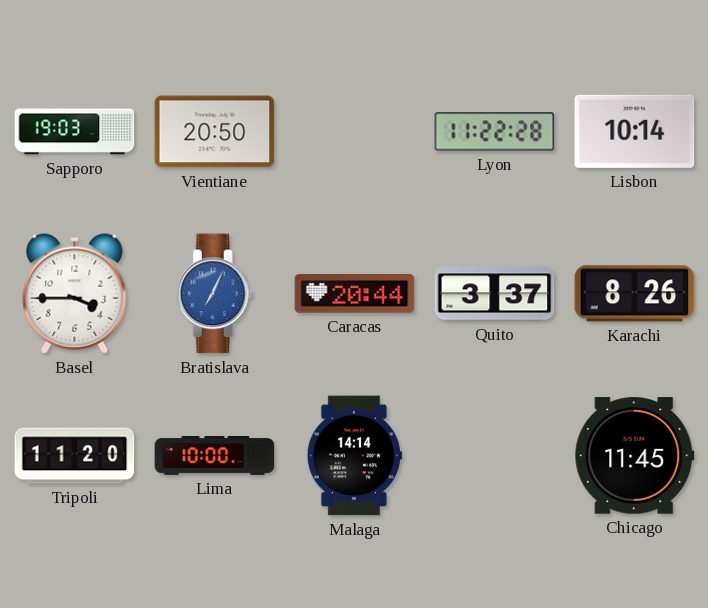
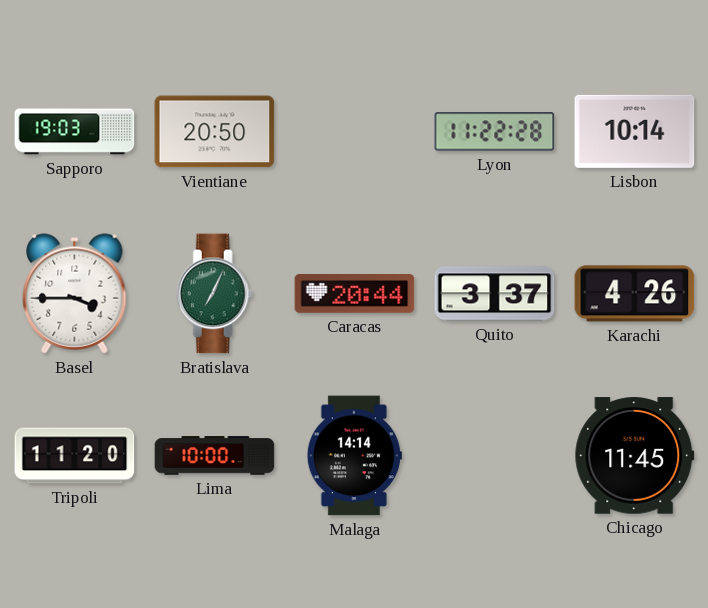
Bratislava dial: blue -> green
Karachi: 8:26 -> 4:26
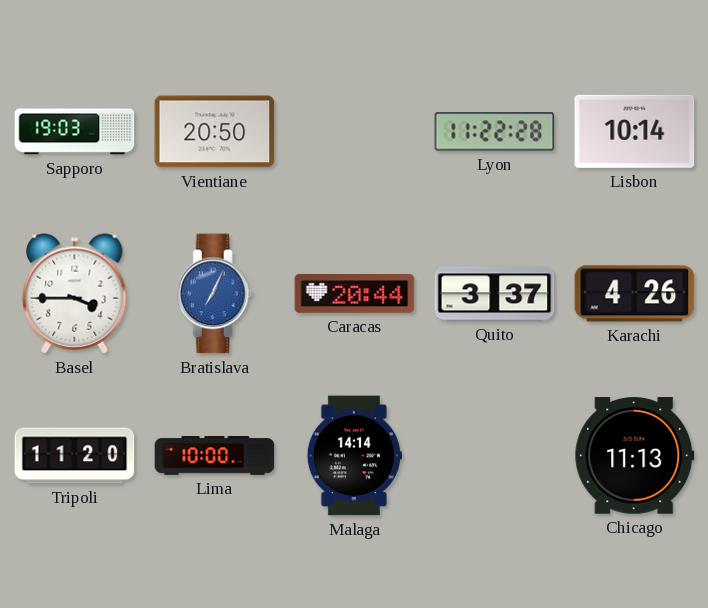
Bratislava dial: green -> blue
Chicago: 11:45 -> 11:13
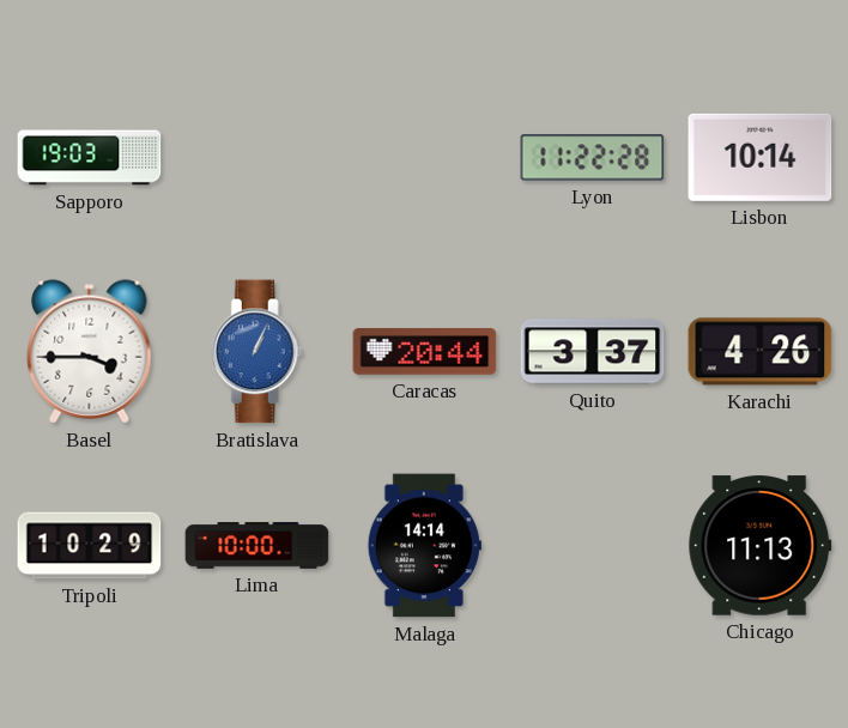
Vientiane: 20:50 -> none
Bratislava: 7:04 -> 1:04
Tripoli: 11:20 -> 10:29
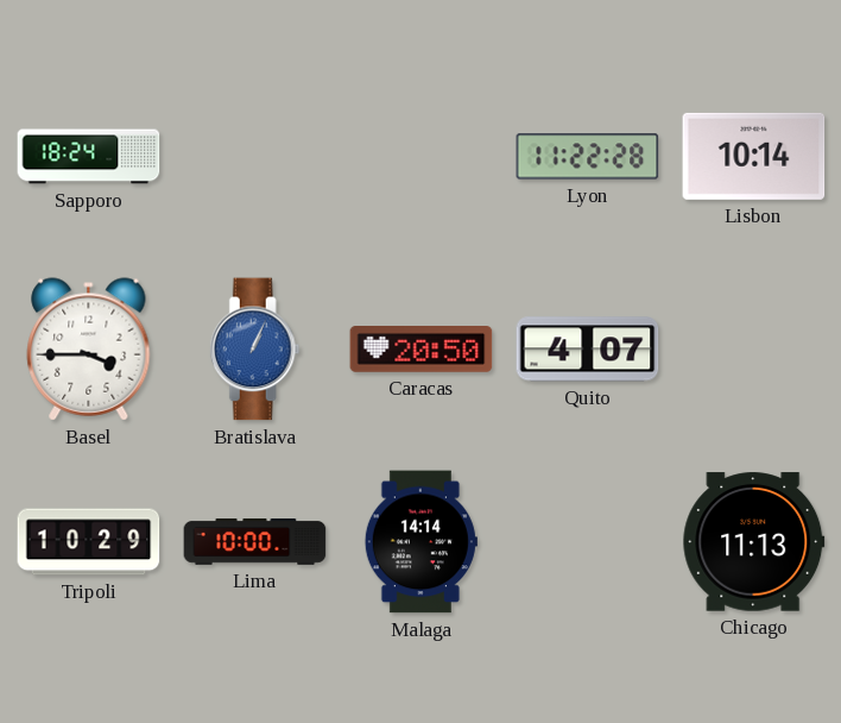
Sapporo: 19:03 -> 18:24
Caracas: 20:44 -> 20:50
Quito: 3:37 -> 4:07
Karachi: 4:26 -> none
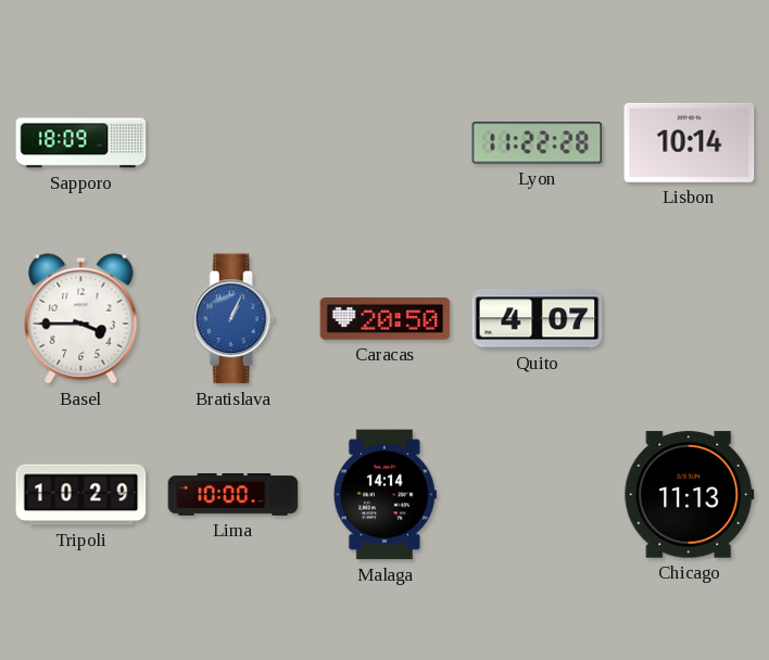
Sapporo: 18:24 -> 18:09
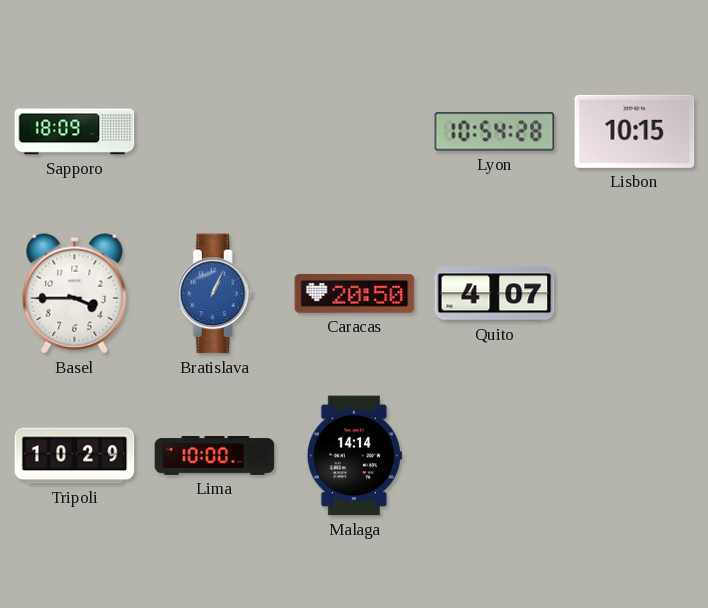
Lyon: 11:22 -> 10:54
Lisbon: 10:14 -> 10:15
Chicago: 11:13 -> none
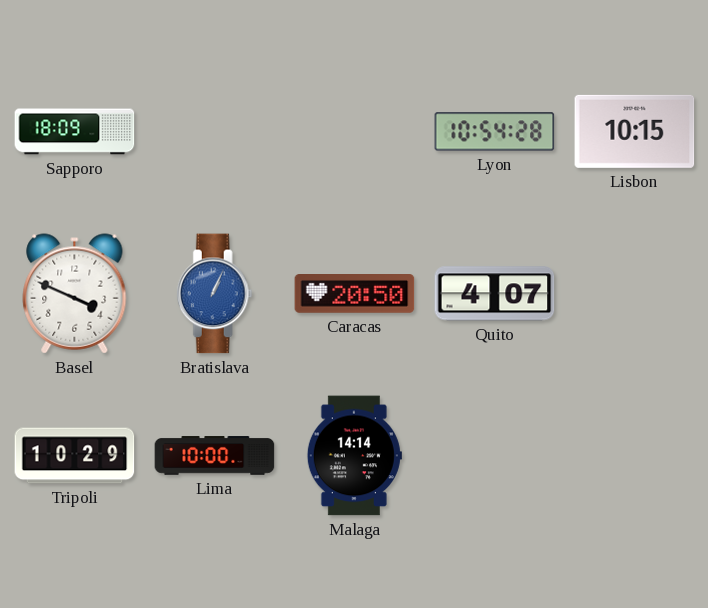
Basel: 3:45 -> 3:49
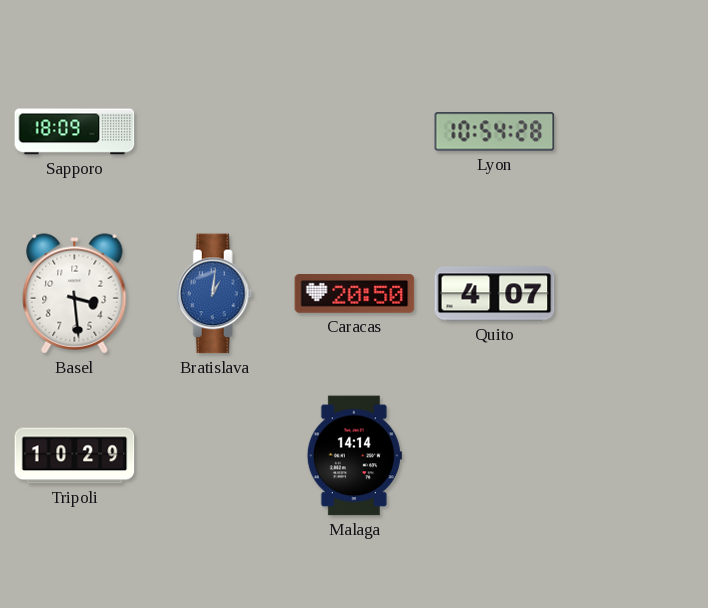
Lisbon: 10:15 -> none
Basel: 3:49 -> 3:29
Bratislava: 1:04 -> 1:01
Lima: 10:00 -> none
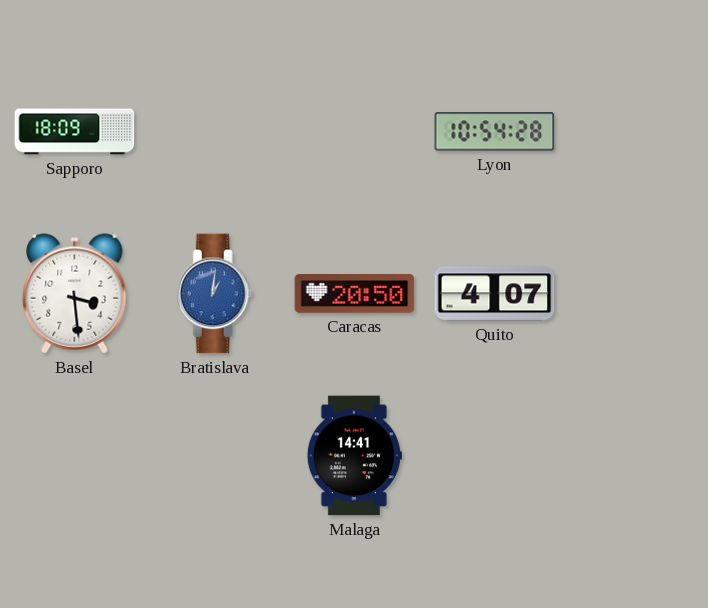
Tripoli: 10:29 -> none
Malaga: 14:14 -> 14:41
